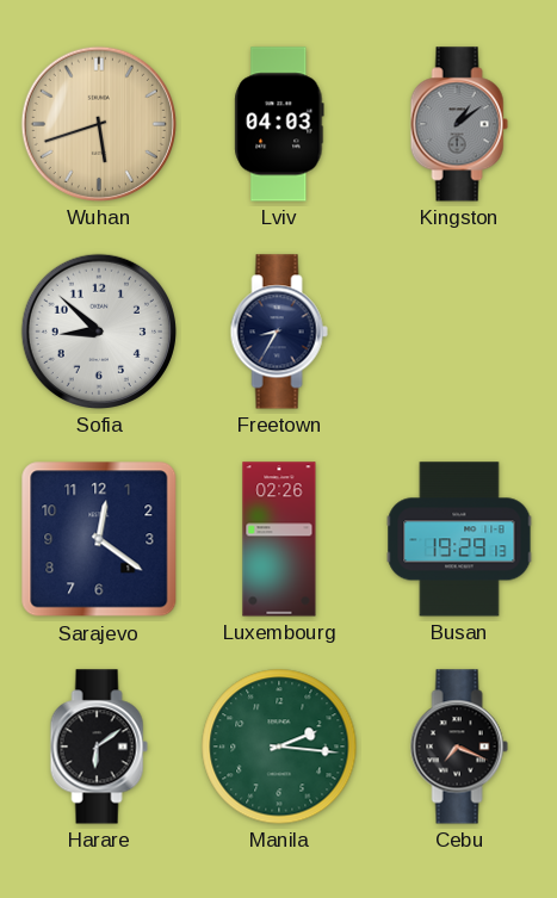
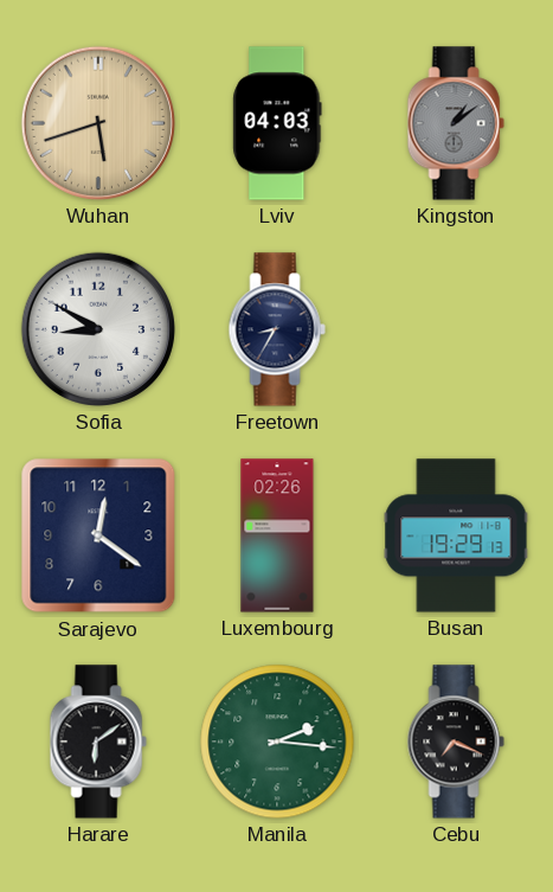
Sofia: 8:52 -> 8:50
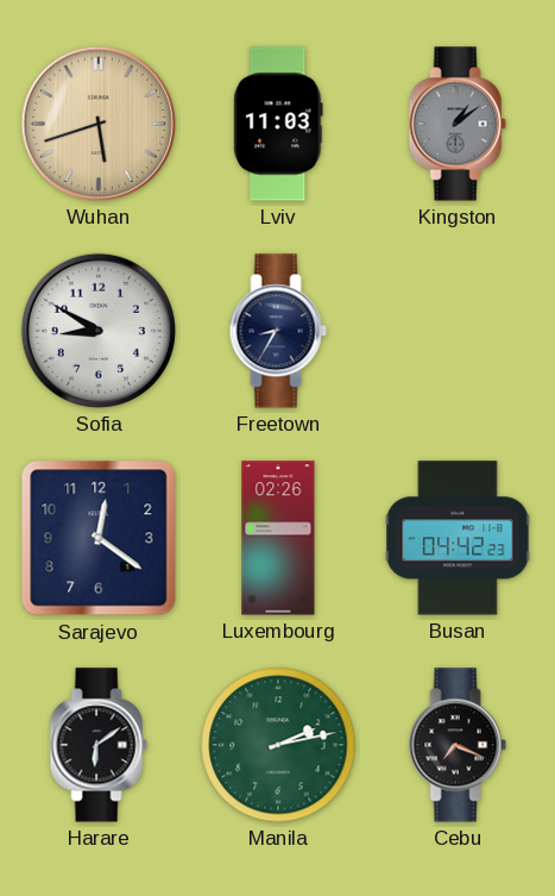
Lviv: 04:03 -> 11:03
Busan: 19:29 -> 04:42
Manila: 2:16 -> 2:13
